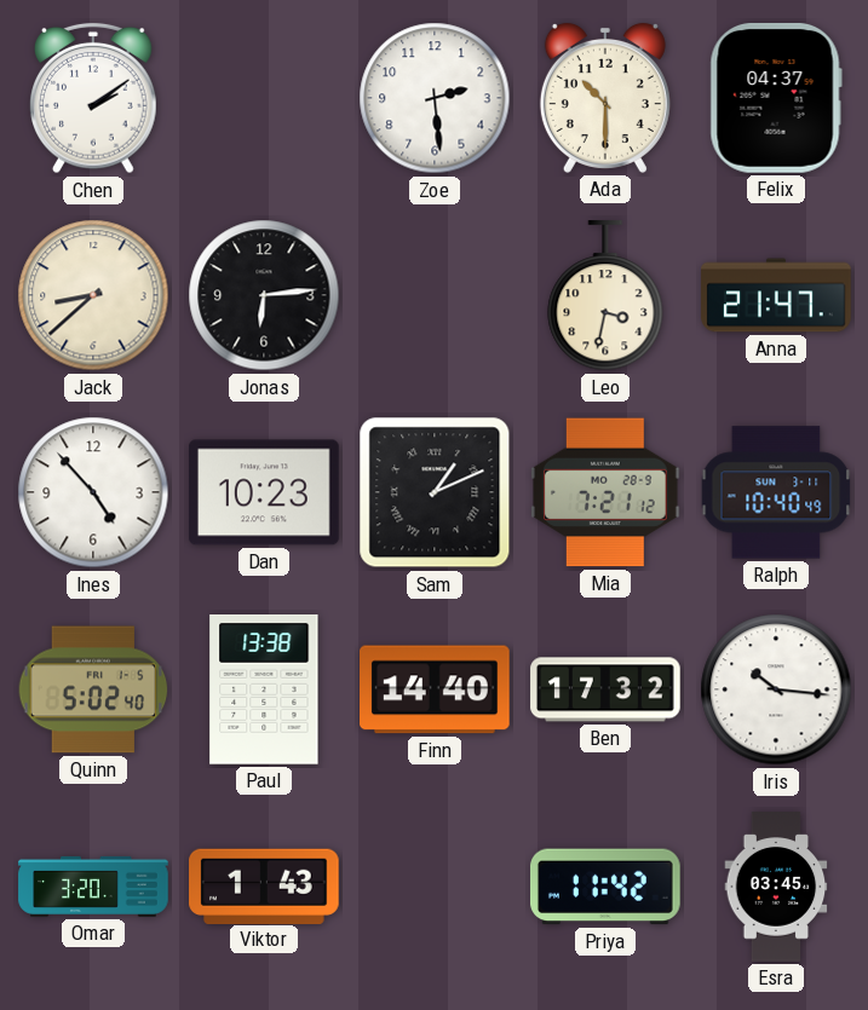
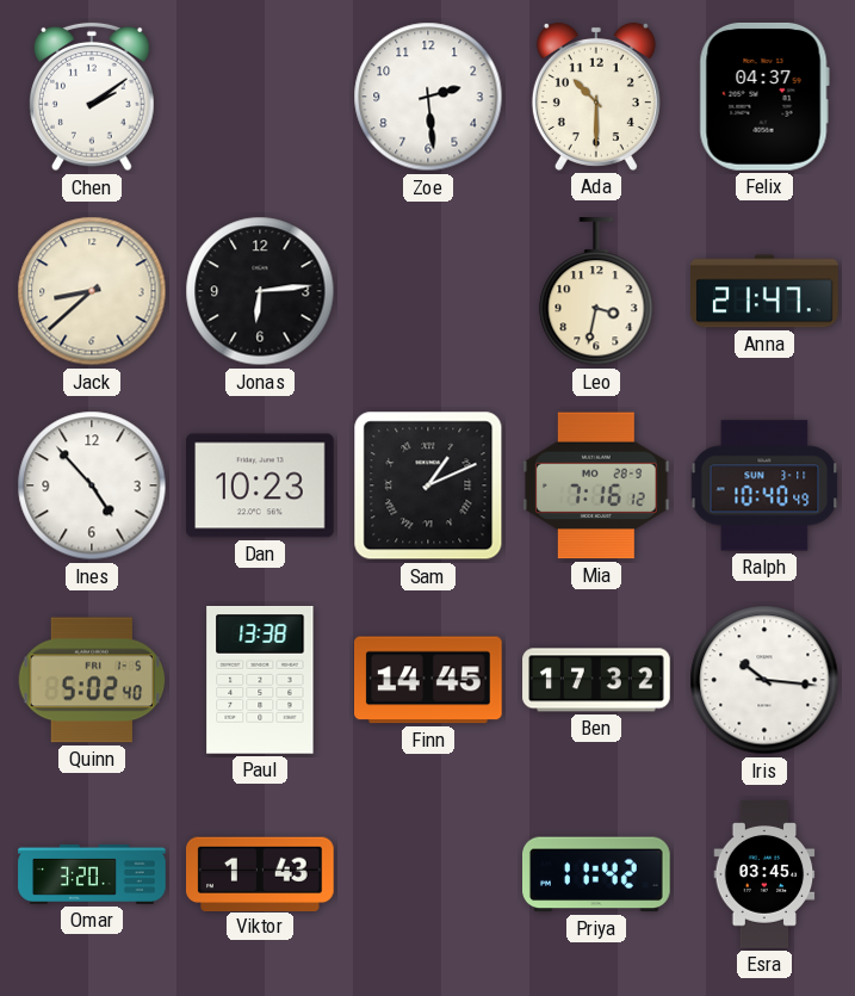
Mia: 7:21 -> 7:16
Finn: 14:40 -> 14:45
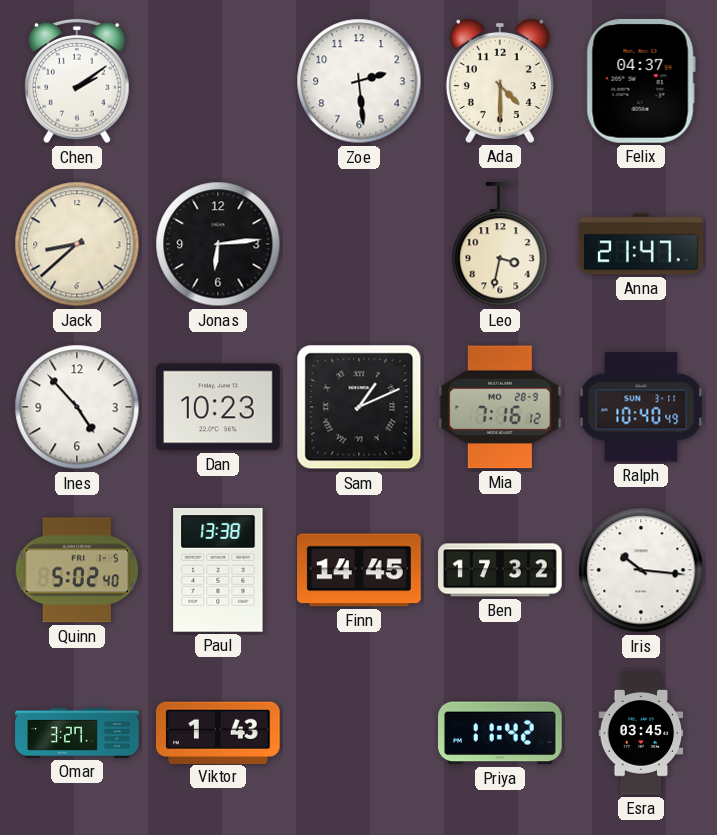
Ada: 10:30 -> 4:30
Omar: 3:20 -> 3:27
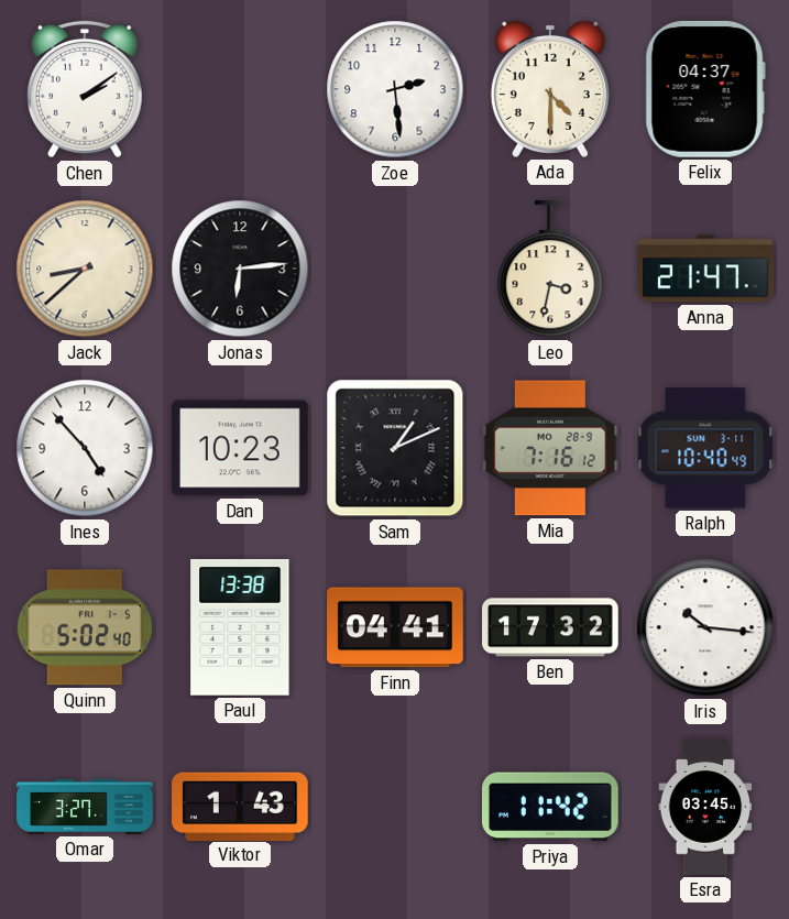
Finn: 14:45 -> 04:41
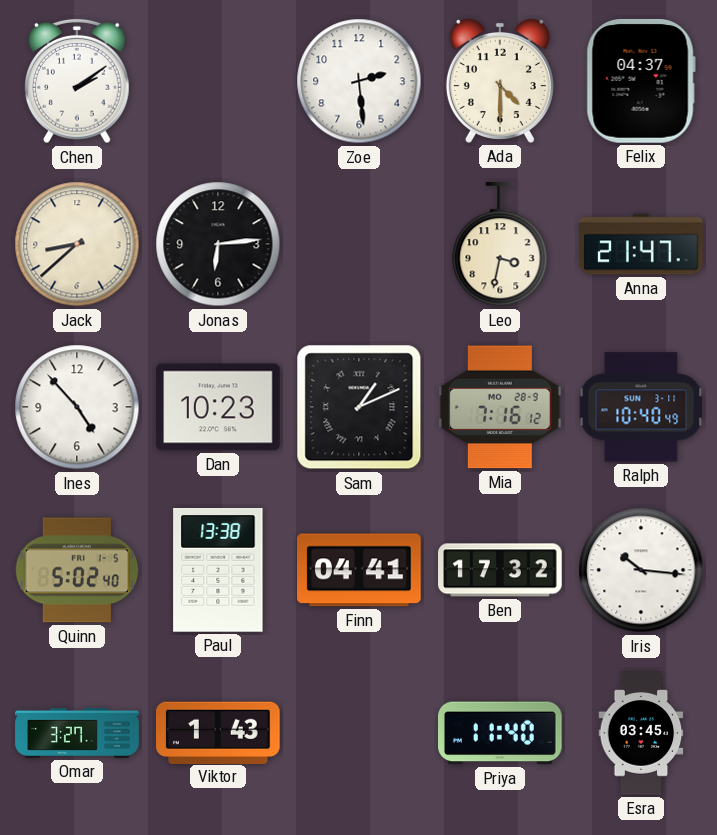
Priya: 11:42 -> 11:40
